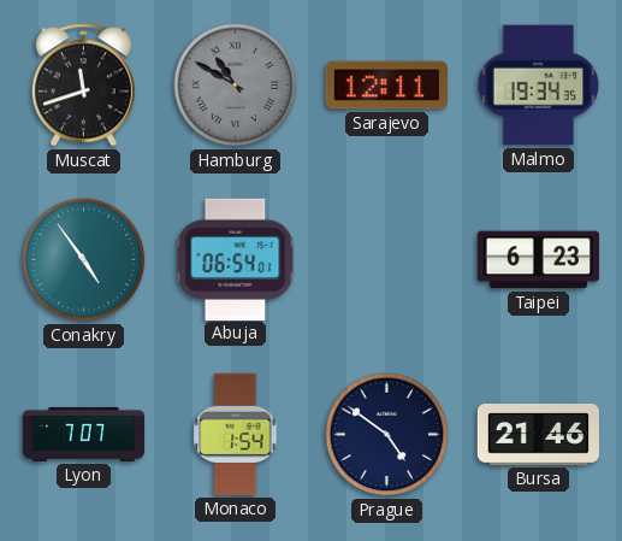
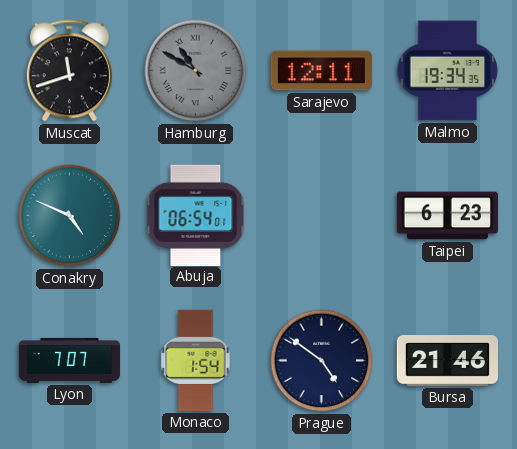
Conakry: 4:54 -> 4:49
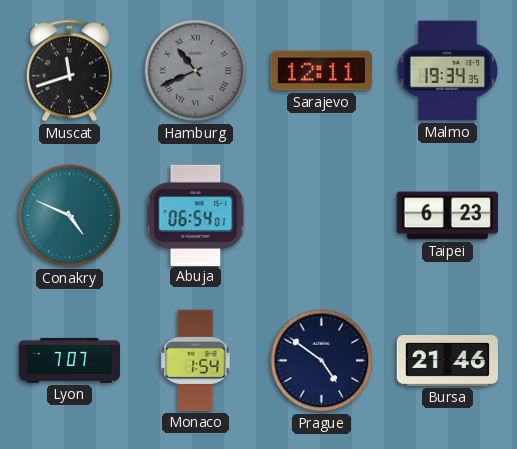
Hamburg: 10:50 -> 10:41
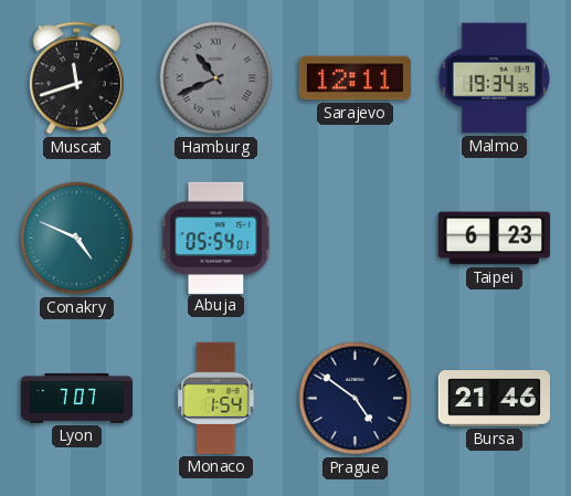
Abuja: 06:54 -> 05:54
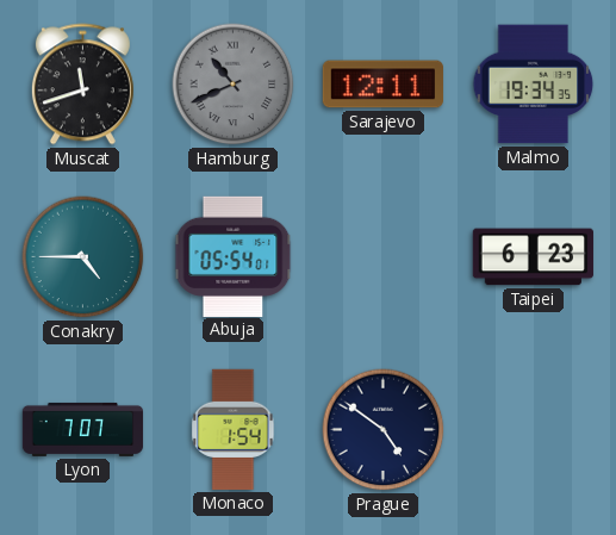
Conakry: 4:49 -> 4:45
Bursa: 21:46 -> none
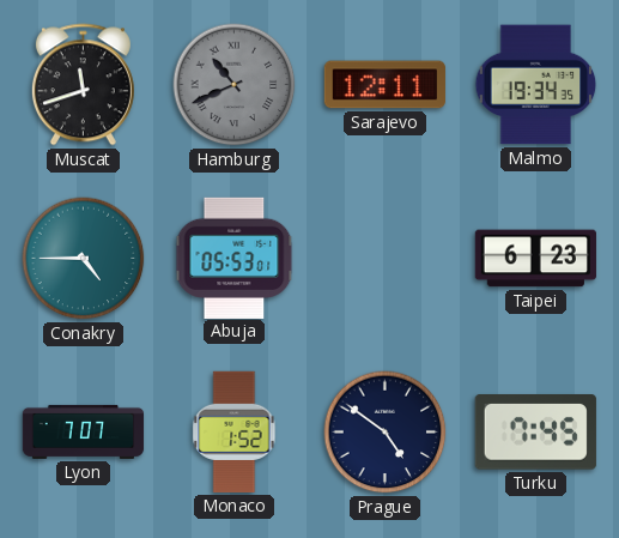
Abuja: 05:54 -> 05:53
Monaco: 1:54 -> 1:52
Turku: none -> 7:45
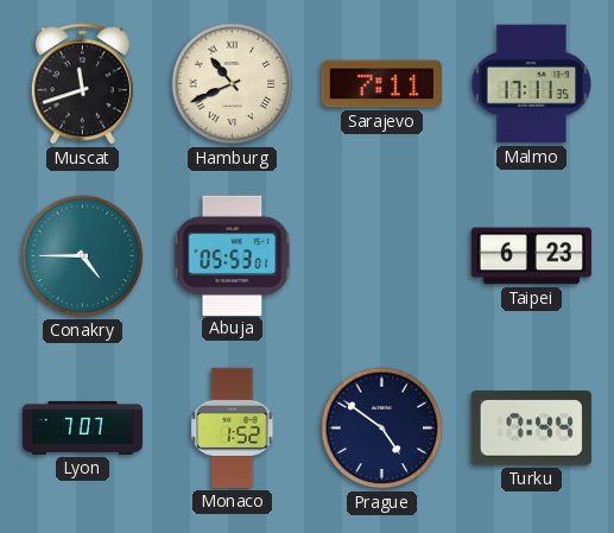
Hamburg dial: grey -> cream
Sarajevo: 12:11 -> 7:11
Malmo: 19:34 -> 17:11
Turku: 7:45 -> 7:44
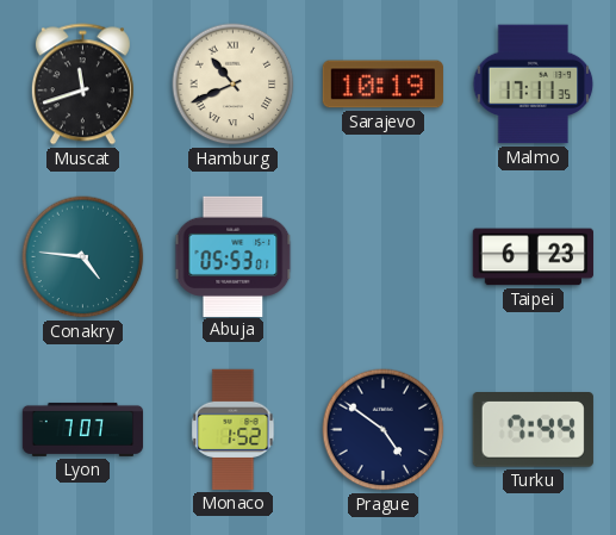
Sarajevo: 7:11 -> 10:19
Conakry: 4:45 -> 4:46
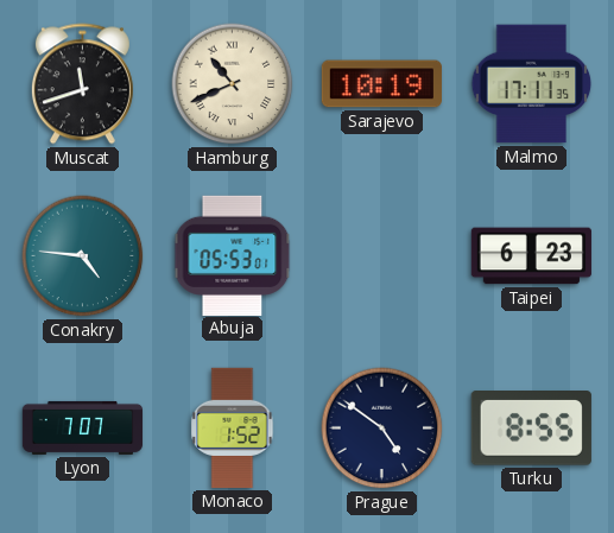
Turku: 7:44 -> 8:55
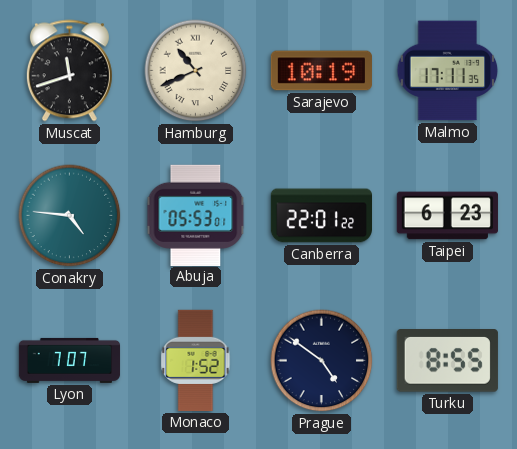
Canberra: none -> 22:01
